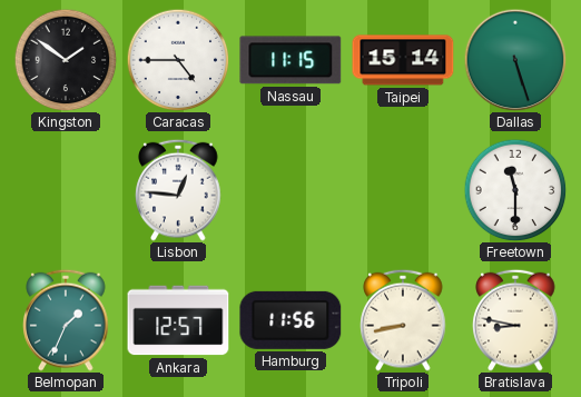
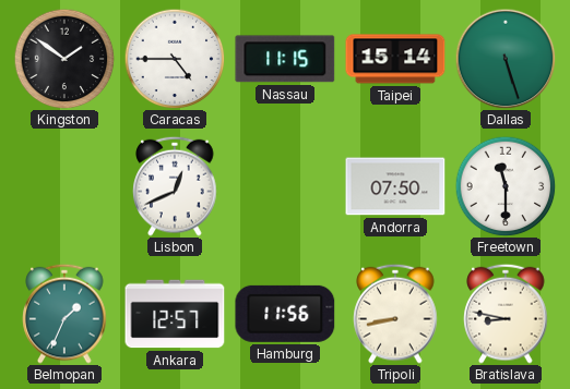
Lisbon: 12:46 -> 12:41
Andorra: none -> 07:50
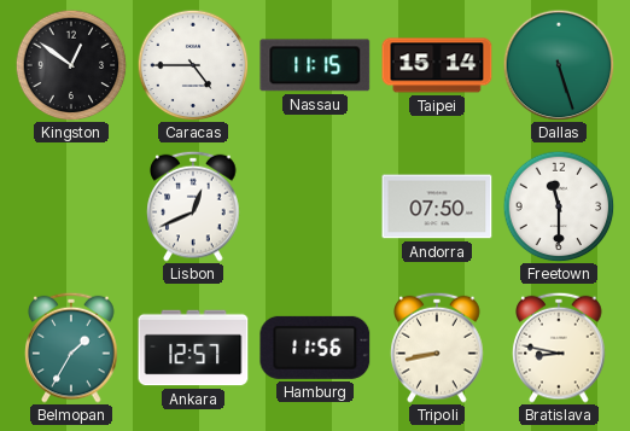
Kingston: 1:51 -> 12:51
Belmopan: 1:34 -> 1:35
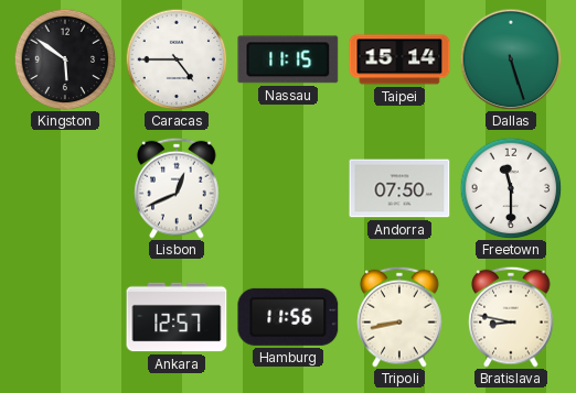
Kingston: 12:51 -> 5:51
Belmopan: 1:35 -> none
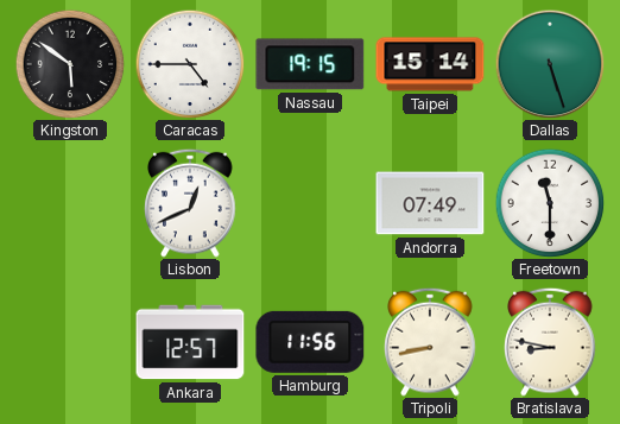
Nassau: 11:15 -> 19:15
Andorra: 07:50 -> 07:49
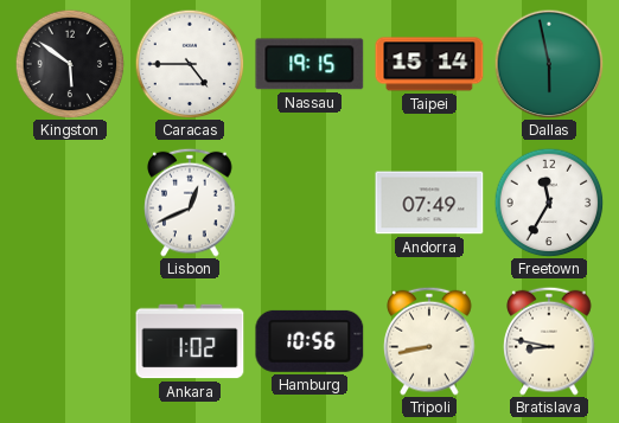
Dallas: 5:27 -> 5:58
Freetown: 11:30 -> 11:35
Ankara: 12:57 -> 1:02
Hamburg: 11:56 -> 10:56
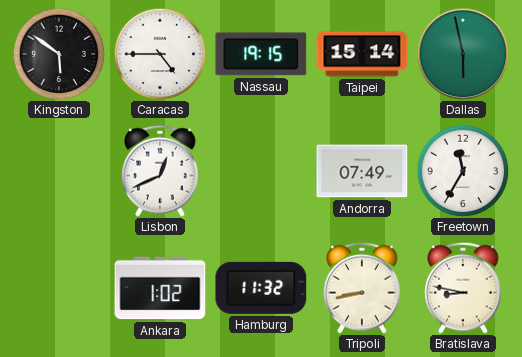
Hamburg: 10:56 -> 11:32
